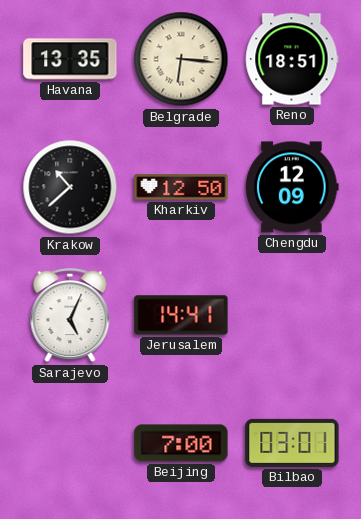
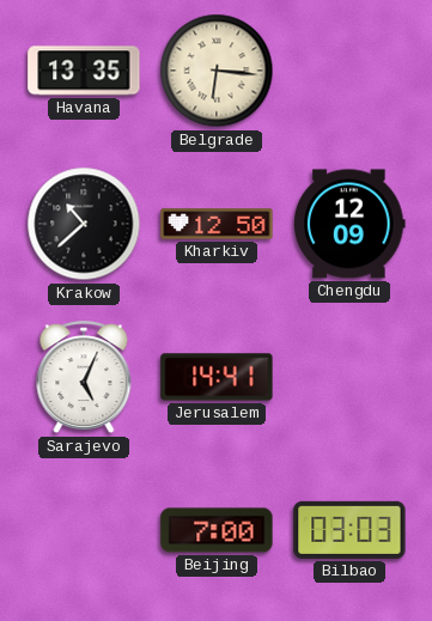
Reno: 18:51 -> none
Bilbao: 03:01 -> 03:03
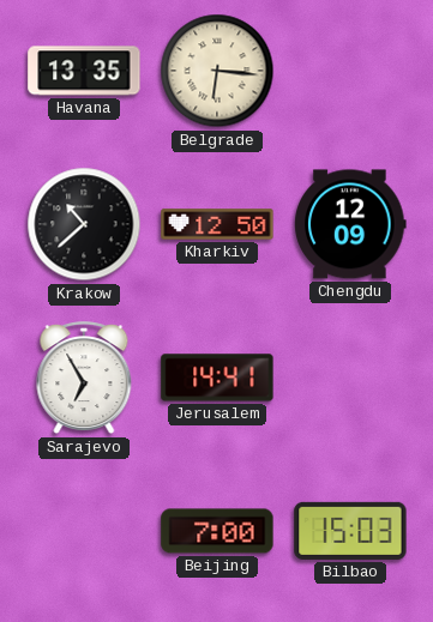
Sarajevo: 5:04 -> 6:55
Bilbao: 03:03 -> 15:03
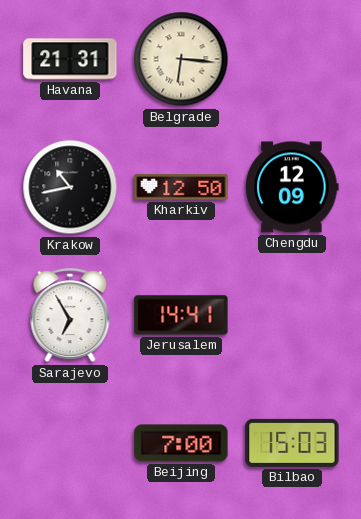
Havana: 13:35 -> 21:31
Krakow: 10:38 -> 10:43
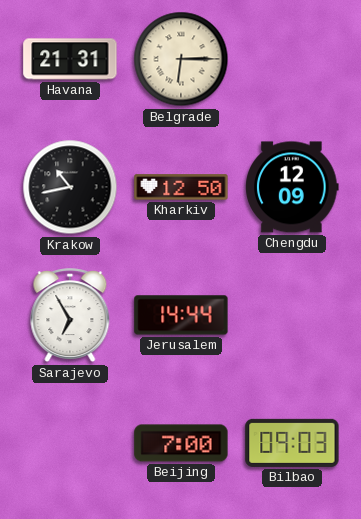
Belgrade: 6:16 -> 6:15
Jerusalem: 14:41 -> 14:44
Bilbao: 15:03 -> 09:03
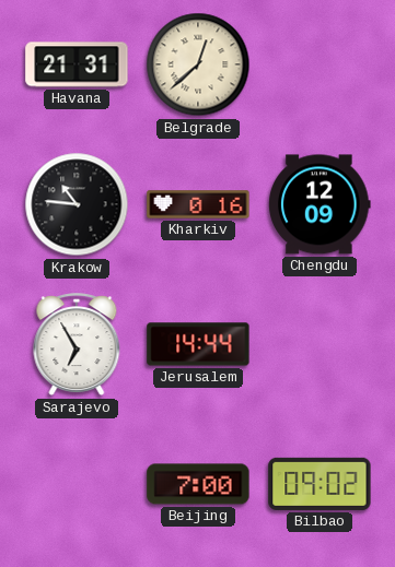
Belgrade: 6:15 -> 12:38
Krakow: 10:43 -> 10:46
Kharkiv: 12:50 -> 0:16
Bilbao: 09:03 -> 09:02
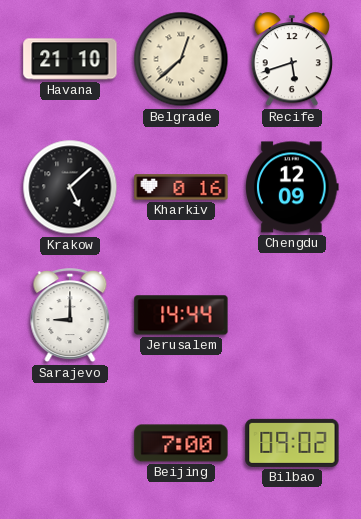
Havana: 21:31 -> 21:10
Recife: none -> 5:42
Krakow: 10:46 -> 5:08
Sarajevo: 6:55 -> 9:00
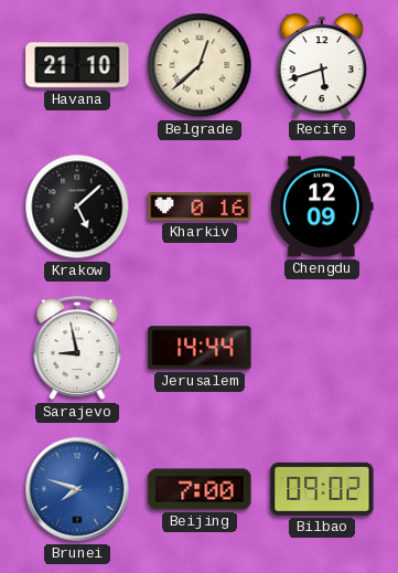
Sarajevo: 9:00 -> 8:58
Brunei: none -> 7:48
